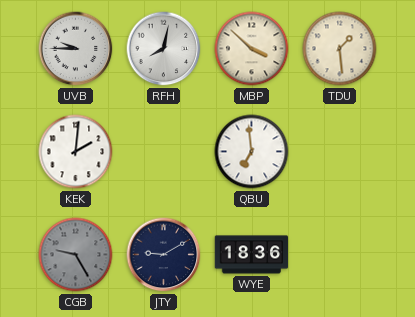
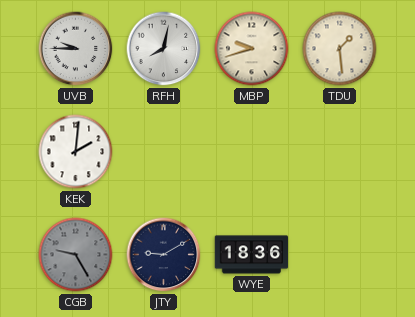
MBP: 3:52 -> 9:42
QBU: 6:59 -> none
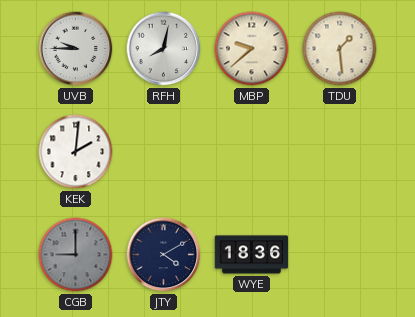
MBP: 9:42 -> 9:38
CGB: 9:25 -> 9:00
JTY: 9:10 -> 4:10
